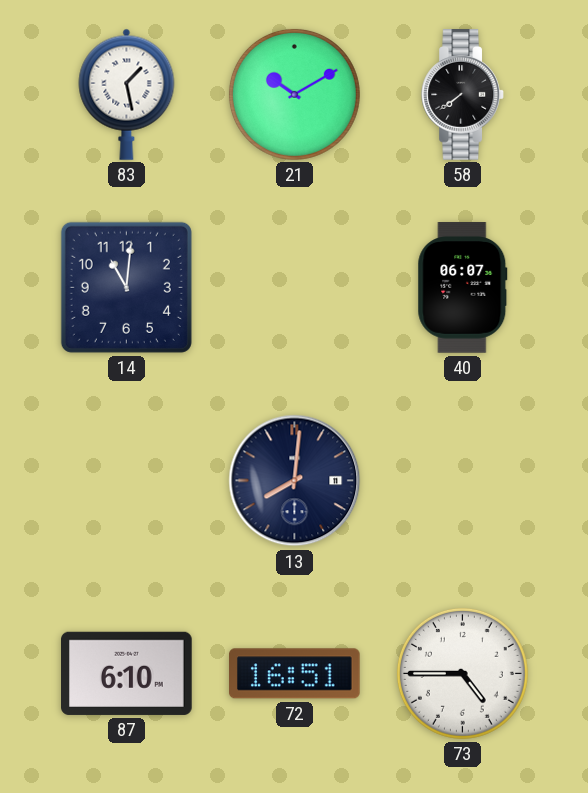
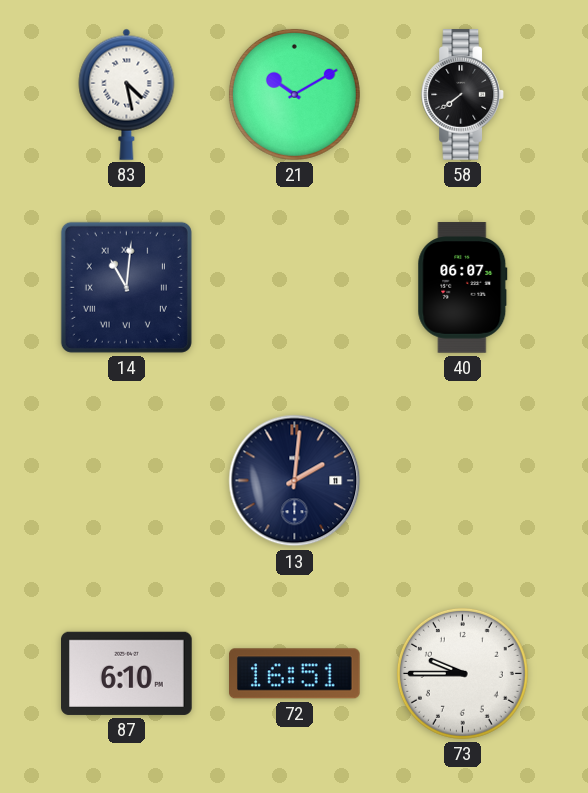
83: 1:28 -> 4:28
14 numerals: Arabic -> Roman
13: 8:01 -> 2:01
73: 4:45 -> 9:45
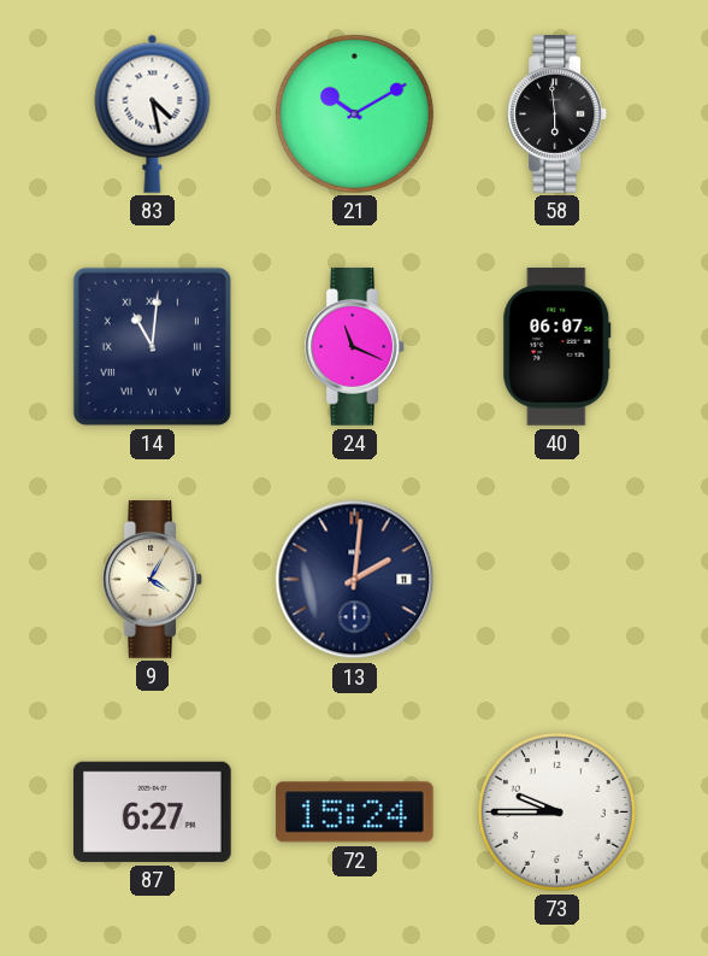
58: 7:39 -> 5:59
24: none -> 11:19
9: none -> 4:05
87: 6:10 -> 6:27
72: 16:51 -> 15:24
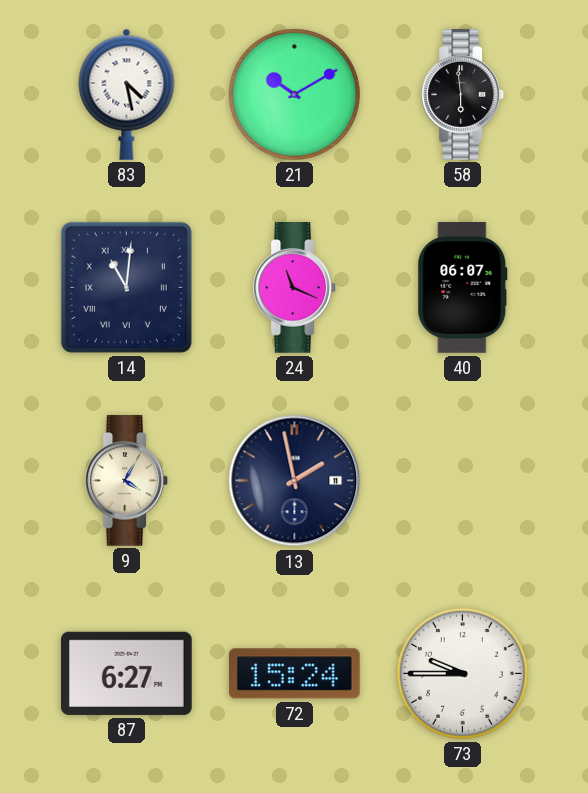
13: 2:01 -> 1:58
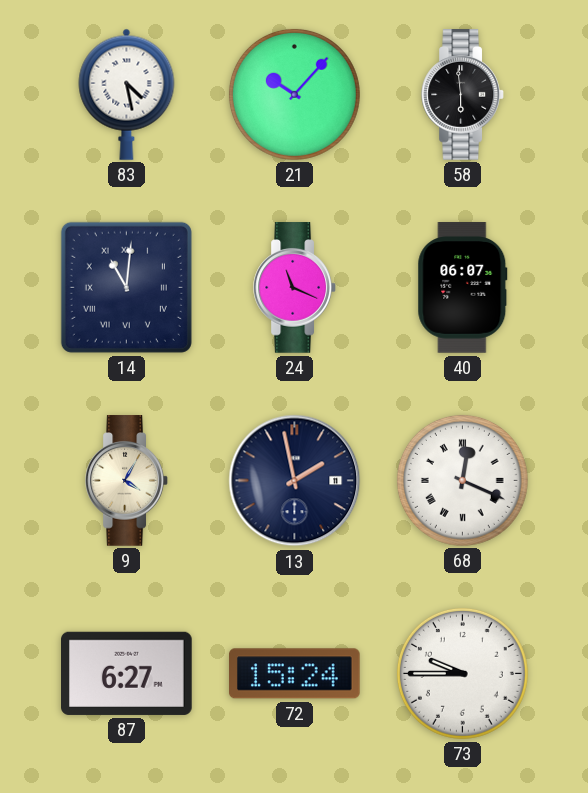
21: 10:10 -> 10:07
68: none -> 12:19
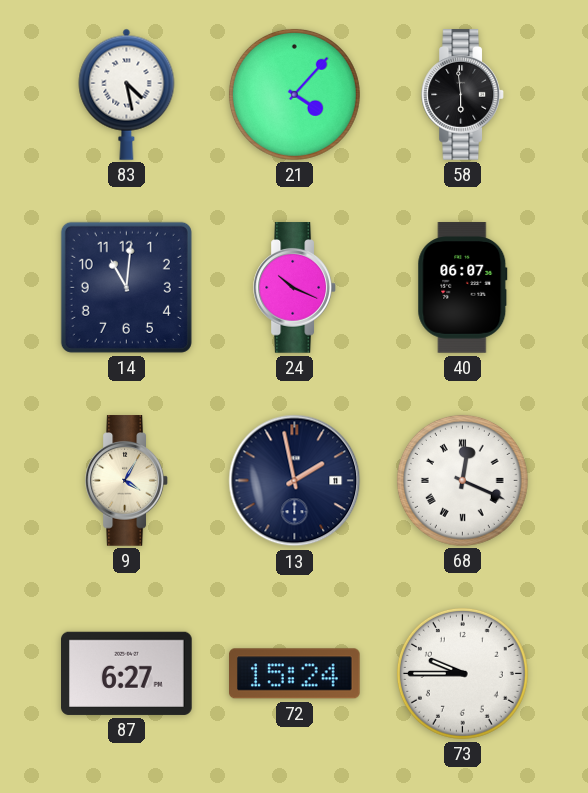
21: 10:07 -> 4:07
14 numerals: Roman -> Arabic
24: 11:19 -> 10:19
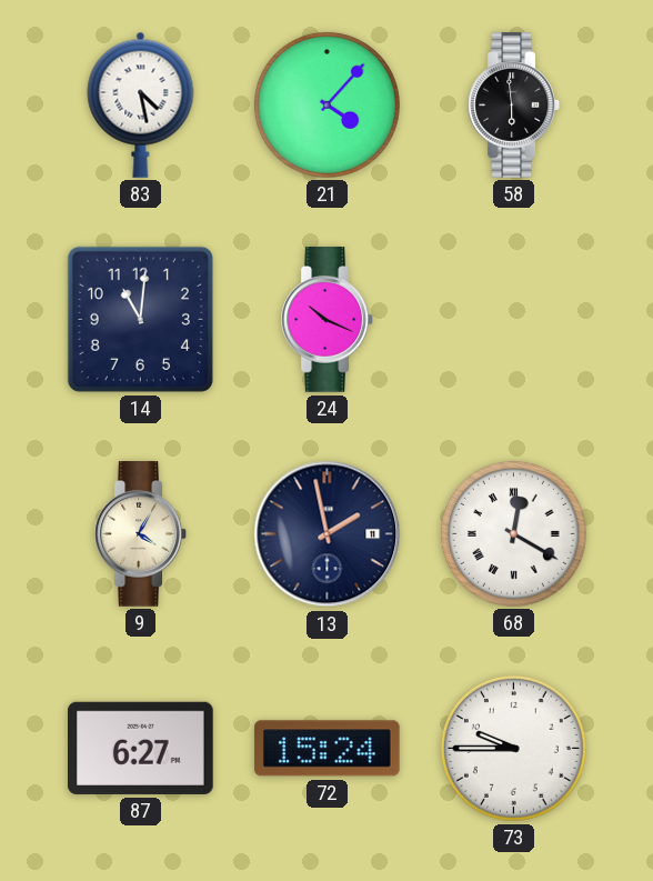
40: 06:07 -> none
68: 12:19 -> 12:20
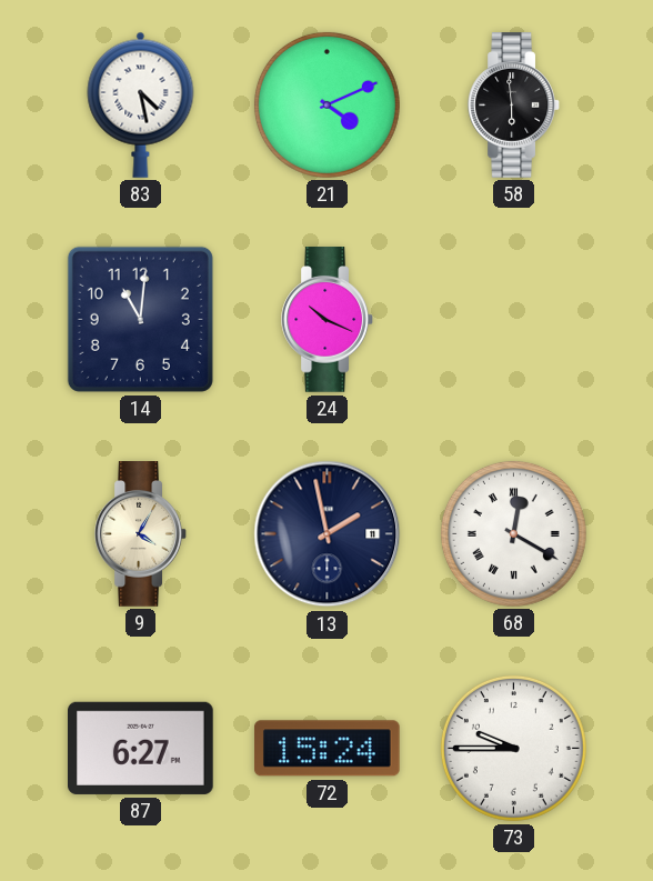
21: 4:07 -> 4:11
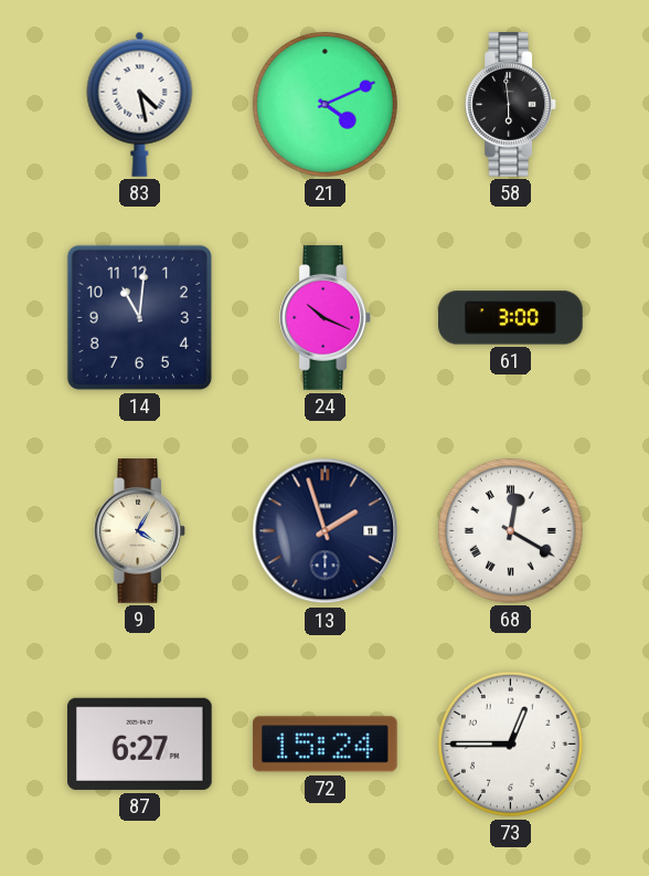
61: none -> 3:00
13: 1:58 -> 1:57
73: 9:45 -> 12:45
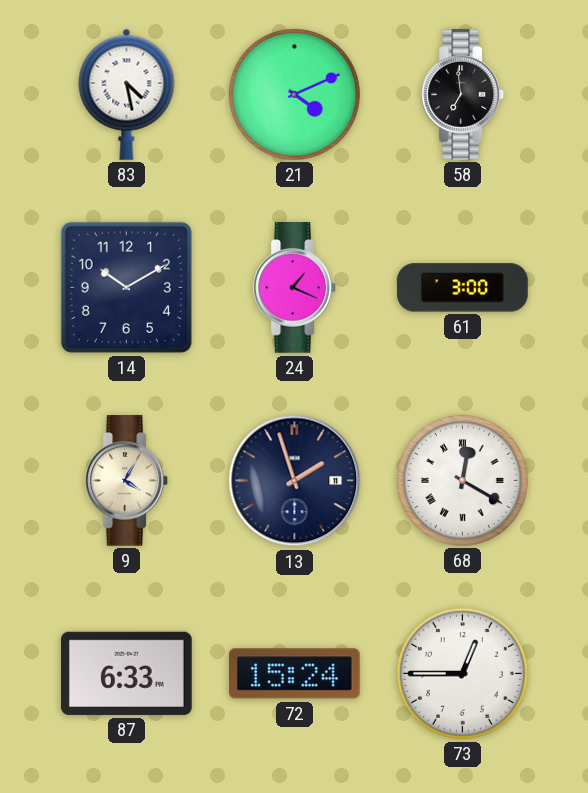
58: 5:59 -> 6:59
14: 11:01 -> 10:10
24: 10:19 -> 1:19
87: 6:27 -> 6:33
